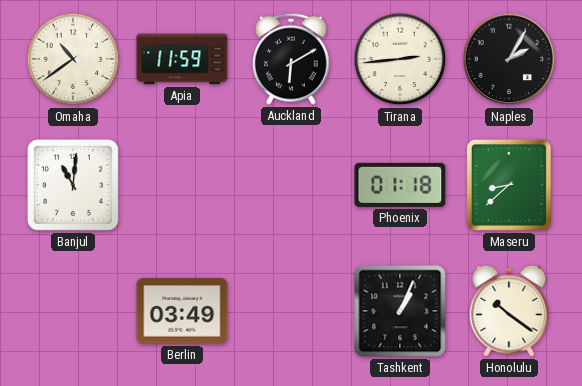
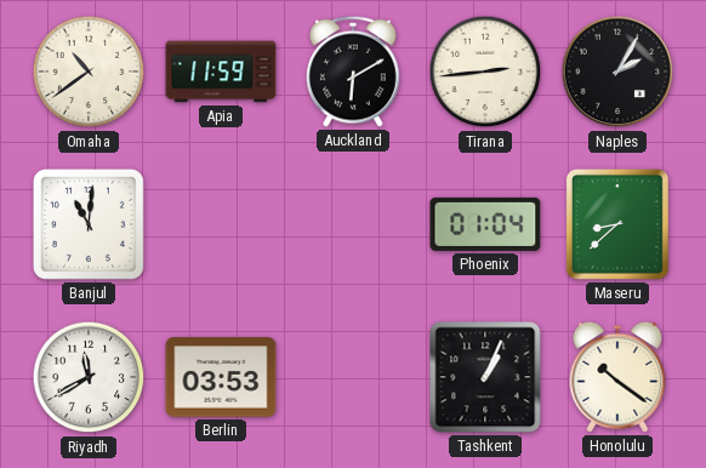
Phoenix: 01:18 -> 01:04
Riyadh: none -> 11:40
Berlin: 03:49 -> 03:53
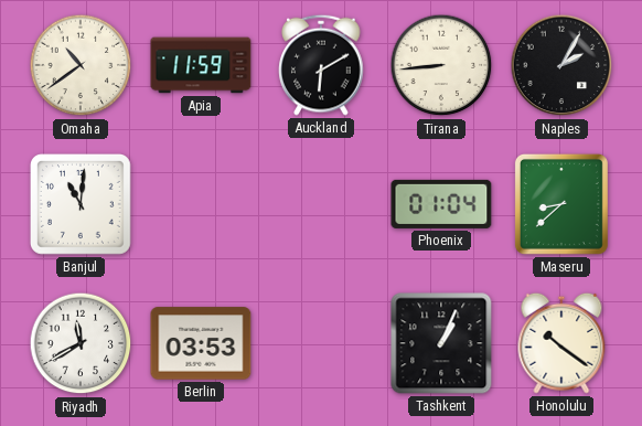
Tirana: 2:44 -> 8:44
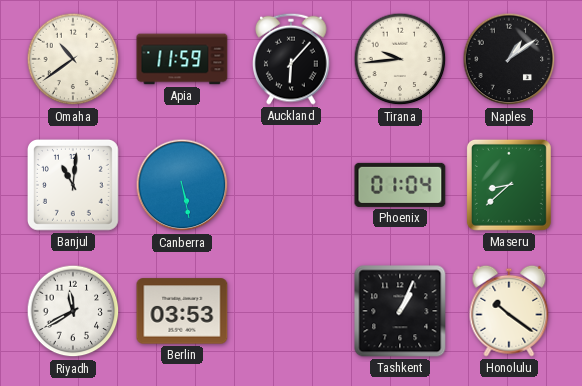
Auckland: 6:10 -> 6:07
Tirana: 8:44 -> 9:44
Naples: 2:05 -> 1:09
Canberra: none -> 5:28
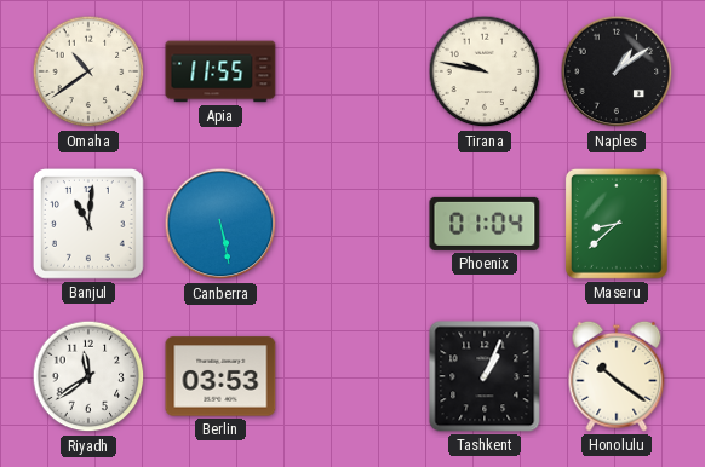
Apia: 11:59 -> 11:55
Auckland: 6:07 -> none
Tirana: 9:44 -> 9:47
Riyadh: 11:40 -> 11:39
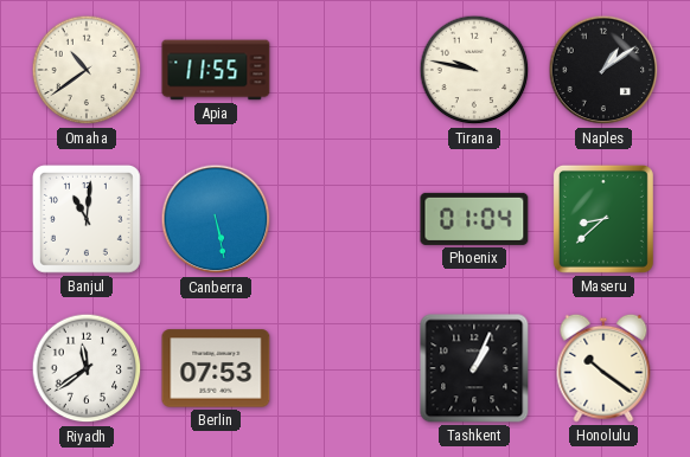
Berlin: 03:53 -> 07:53
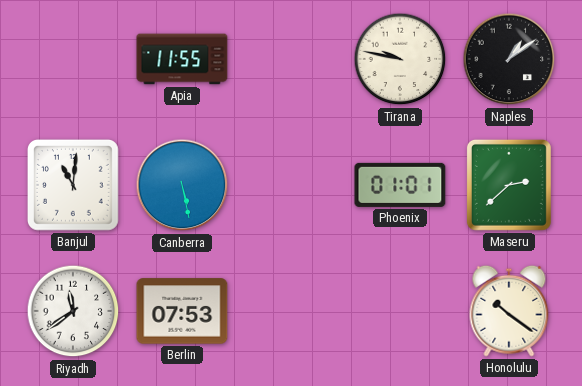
Omaha: 10:39 -> none
Phoenix: 01:04 -> 01:01
Maseru: 8:38 -> 2:38
Tashkent: 1:04 -> none
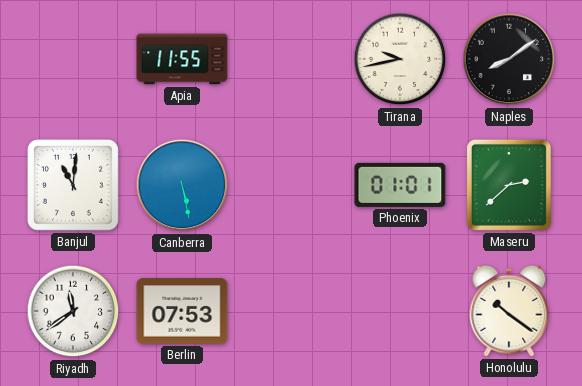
Tirana: 9:47 -> 9:43
Naples: 1:09 -> 8:09
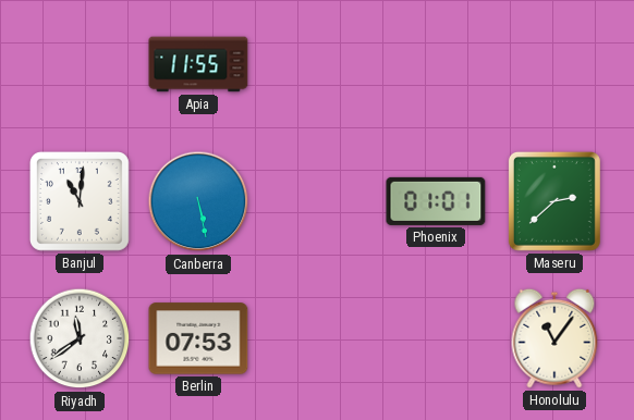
Tirana: 9:43 -> none
Naples: 8:09 -> none
Honolulu: 10:21 -> 11:06
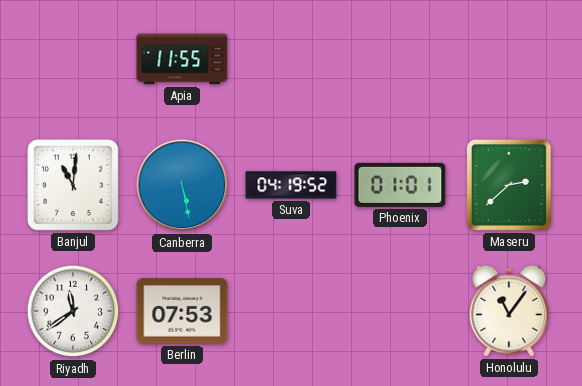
Suva: none -> 04:19
